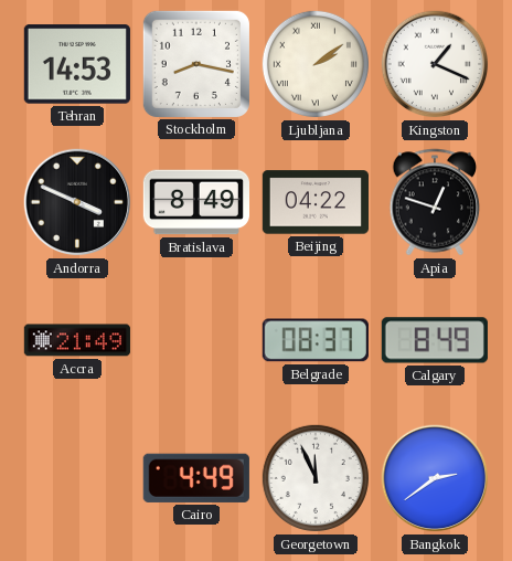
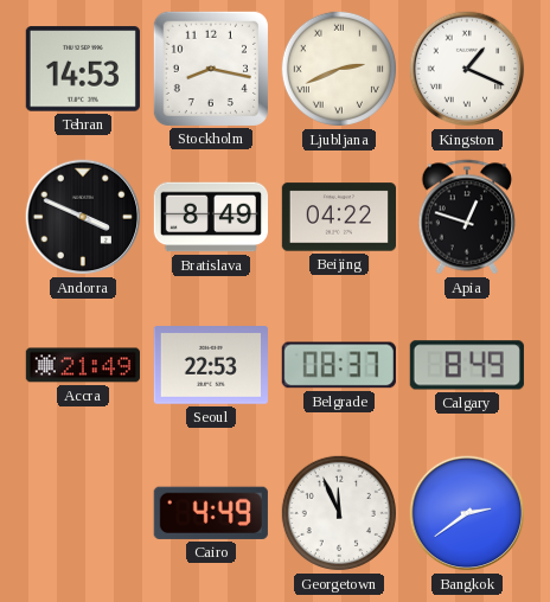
Ljubljana: 2:09 -> 2:41
Seoul: none -> 22:53
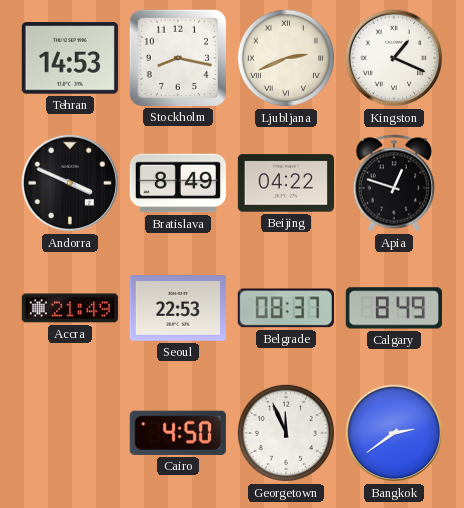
Cairo: 4:49 -> 4:50
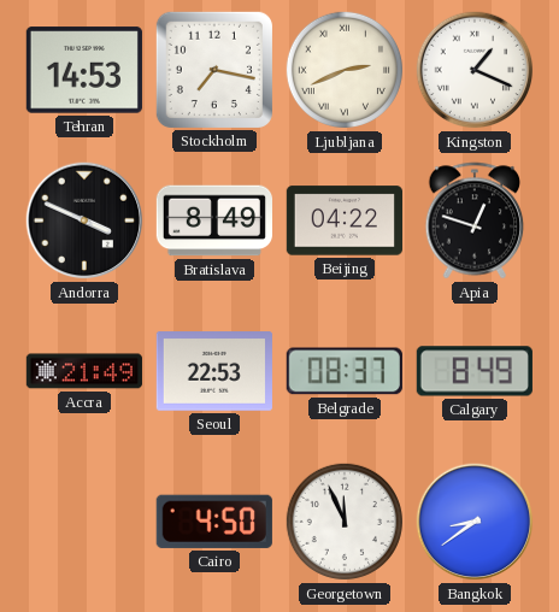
Stockholm: 8:17 -> 7:17
Bangkok: 2:39 -> 8:39
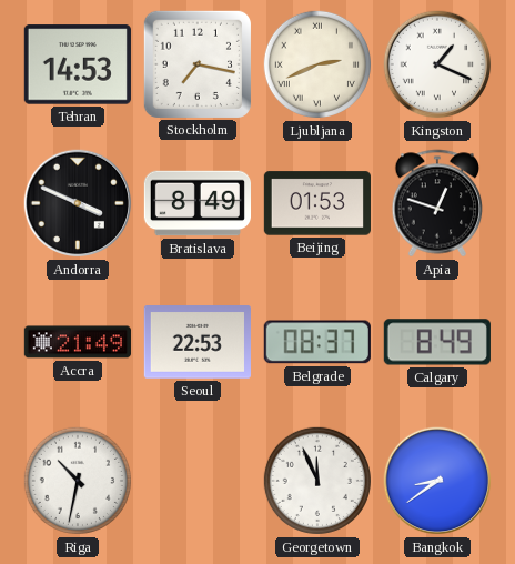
Beijing: 04:22 -> 01:53
Riga: none -> 10:32
Cairo: 4:50 -> none
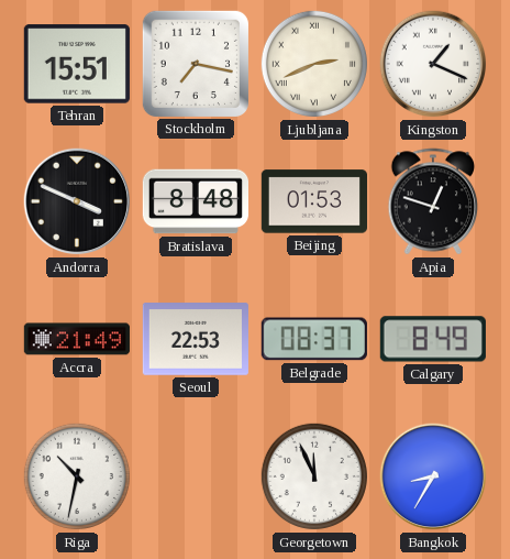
Tehran: 14:53 -> 15:51
Bratislava: 8:49 -> 8:48
Bangkok: 8:39 -> 8:35
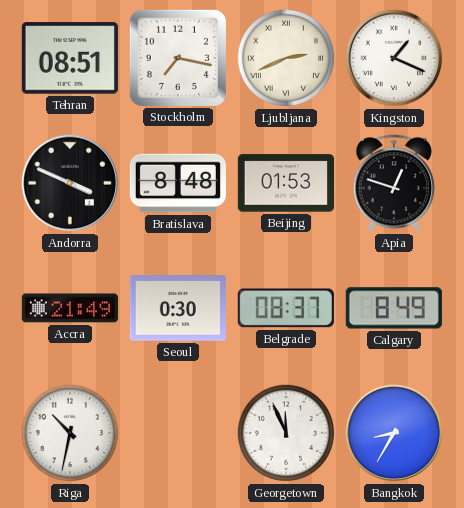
Tehran: 15:51 -> 08:51
Seoul: 22:53 -> 0:30
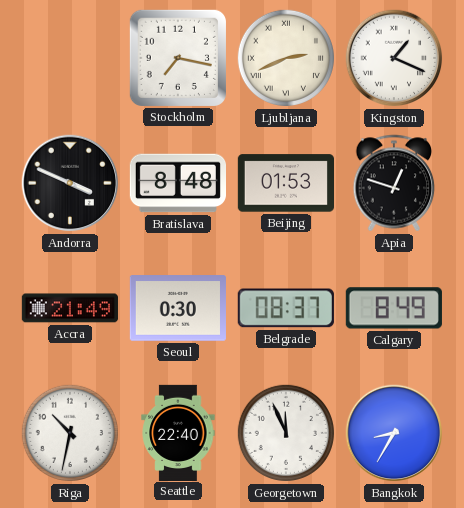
Tehran: 08:51 -> none
Seattle: none -> 22:40
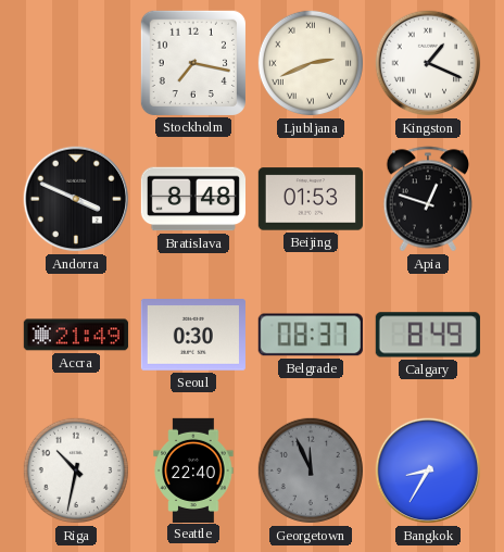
Georgetown dial: white -> grey
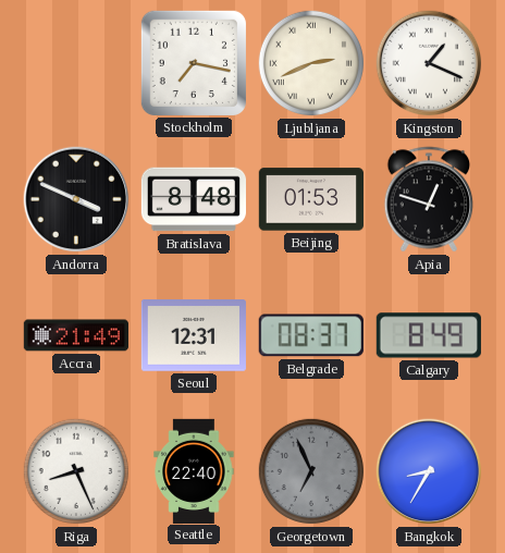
Seoul: 0:30 -> 12:31
Riga: 10:32 -> 8:26
Georgetown: 11:56 -> 6:56
